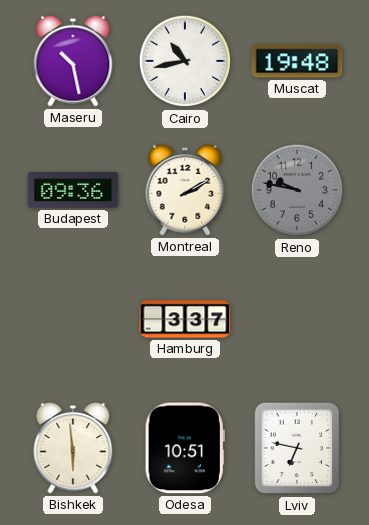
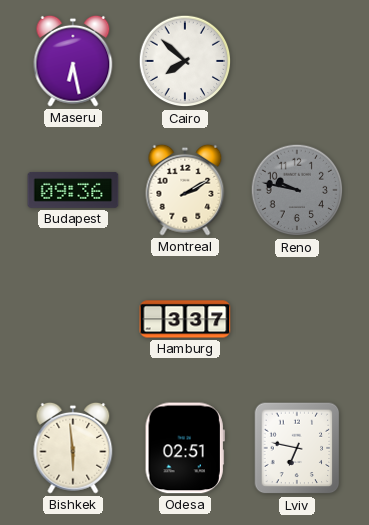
Maseru: 10:28 -> 6:28
Cairo: 10:43 -> 7:52
Muscat: 19:48 -> none
Odesa: 10:51 -> 02:51
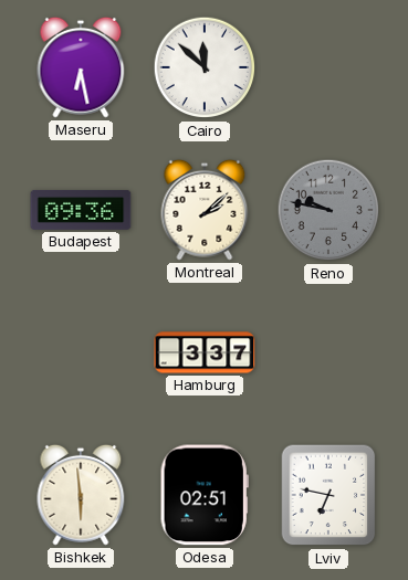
Cairo: 7:52 -> 11:52
Montreal: 2:10 -> 2:08
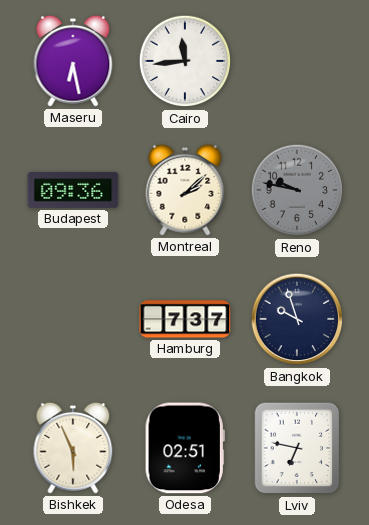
Cairo: 11:52 -> 11:44
Hamburg: 3:37 -> 7:37
Bangkok: none -> 9:57
Bishkek: 5:59 -> 5:56
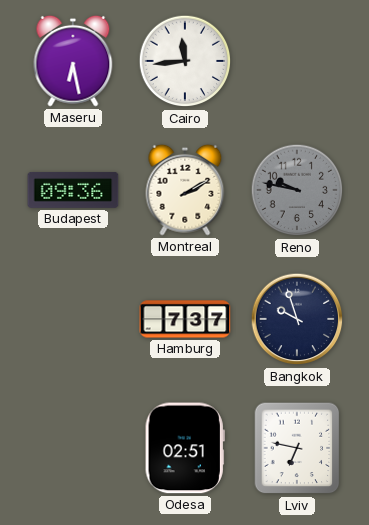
Montreal: 2:08 -> 2:10
Bishkek: 5:56 -> none
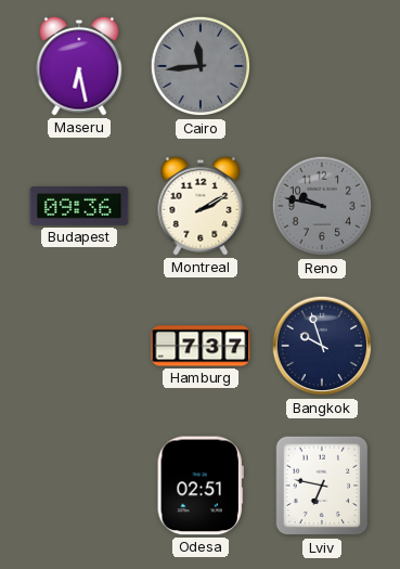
Cairo dial: white -> grey
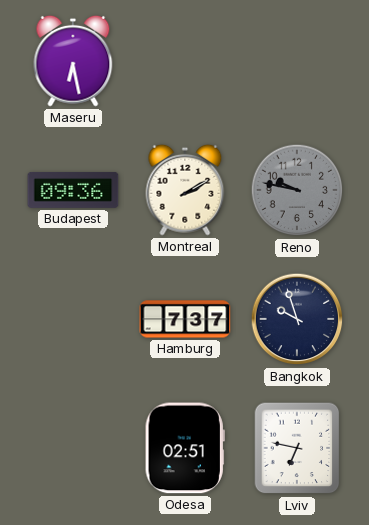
Cairo: 11:44 -> none
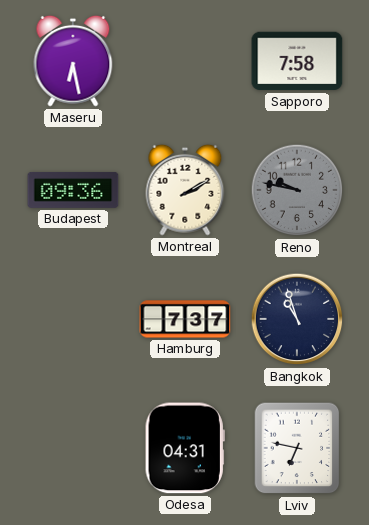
Sapporo: none -> 7:58
Bangkok: 9:57 -> 10:57
Odesa: 02:51 -> 04:31
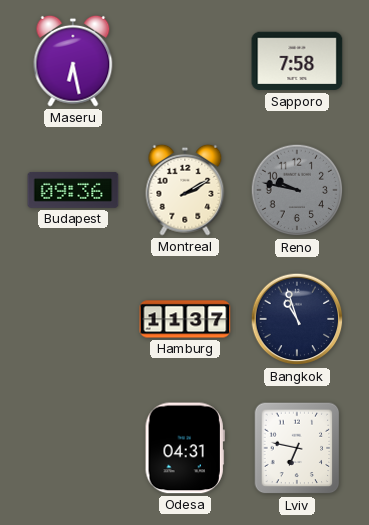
Hamburg: 7:37 -> 11:37
